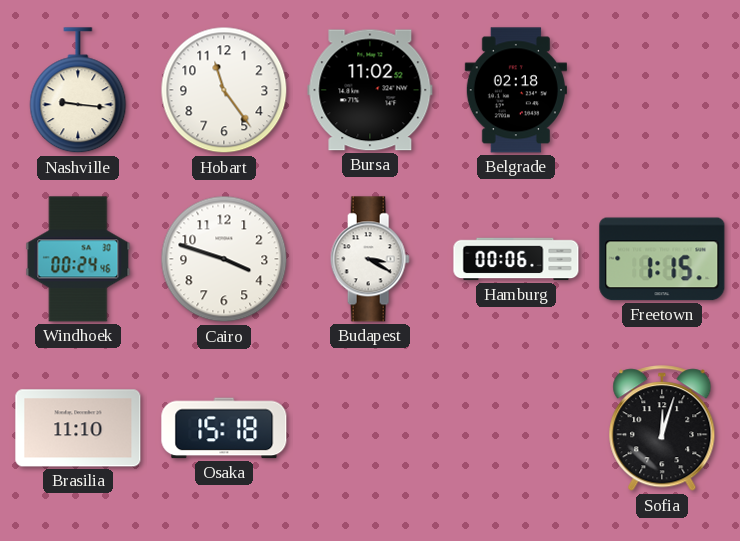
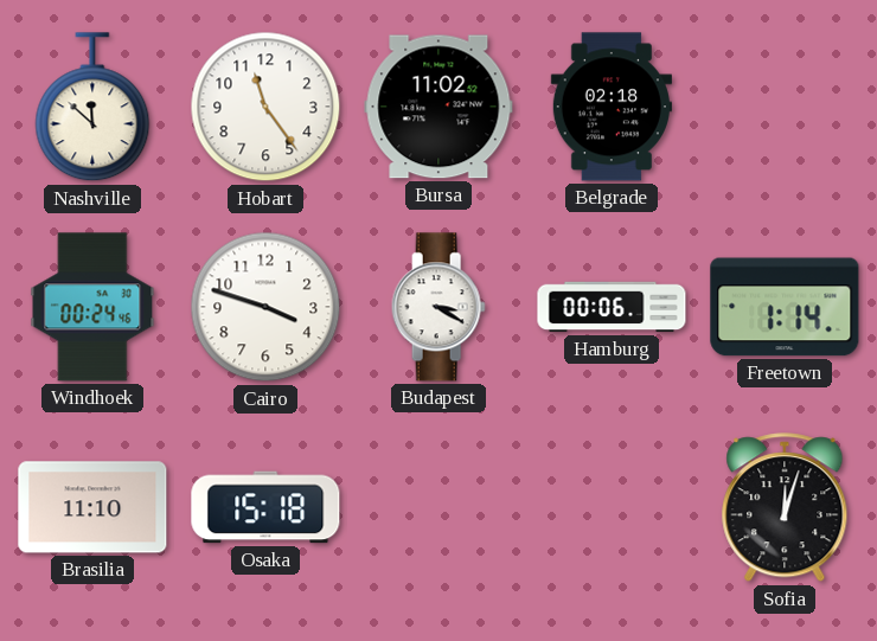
Nashville: 9:16 -> 11:52
Freetown: 1:15 -> 1:14
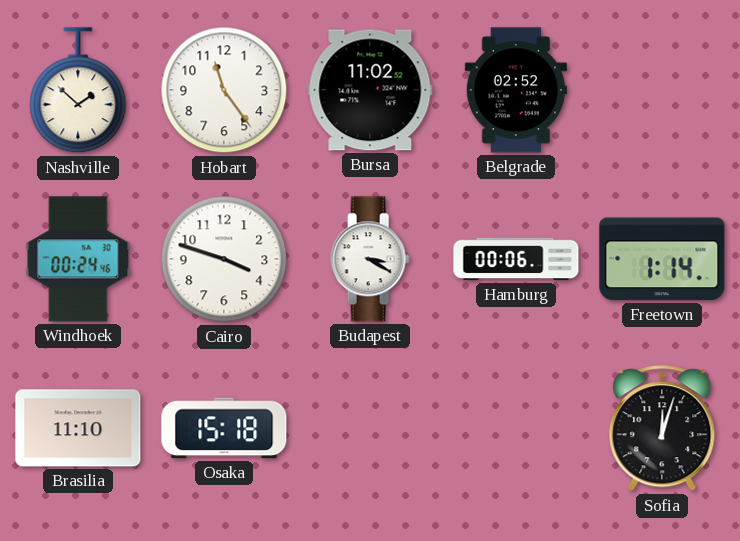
Nashville: 11:52 -> 1:52
Belgrade: 02:18 -> 02:52
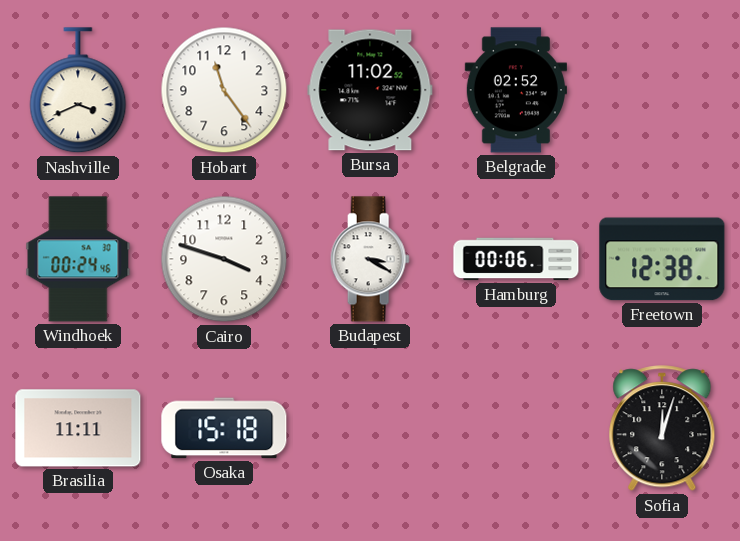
Nashville: 1:52 -> 3:41
Freetown: 1:14 -> 12:38
Brasilia: 11:10 -> 11:11
